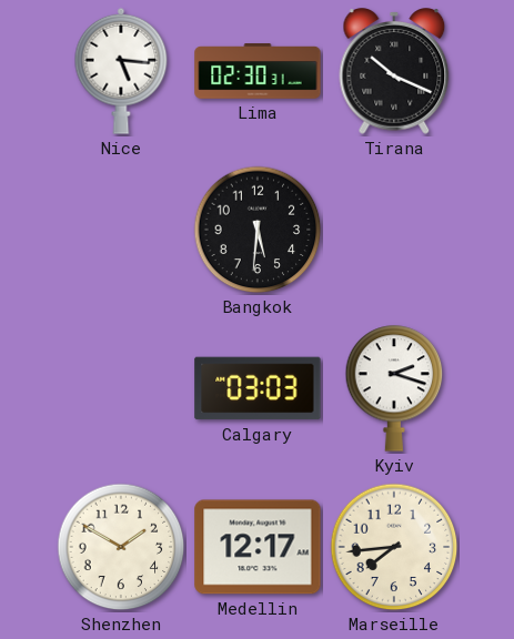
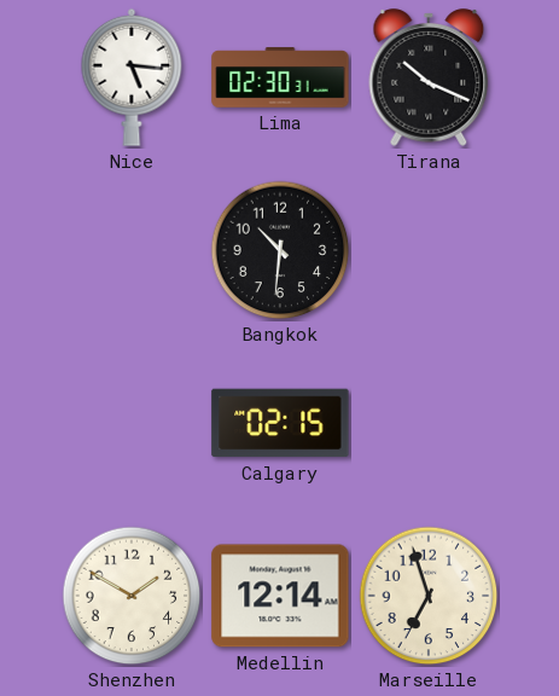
Bangkok: 5:31 -> 10:31
Calgary: 03:03 -> 02:15
Kyiv: 2:18 -> none
Medellin: 12:17 -> 12:14
Marseille: 7:44 -> 6:57
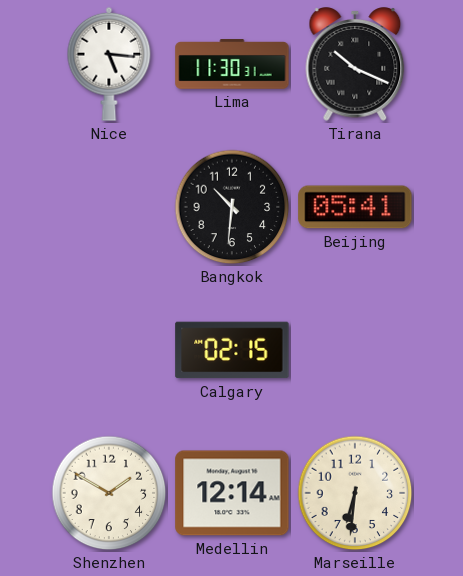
Lima: 02:30 -> 11:30
Beijing: none -> 05:41
Marseille: 6:57 -> 6:31
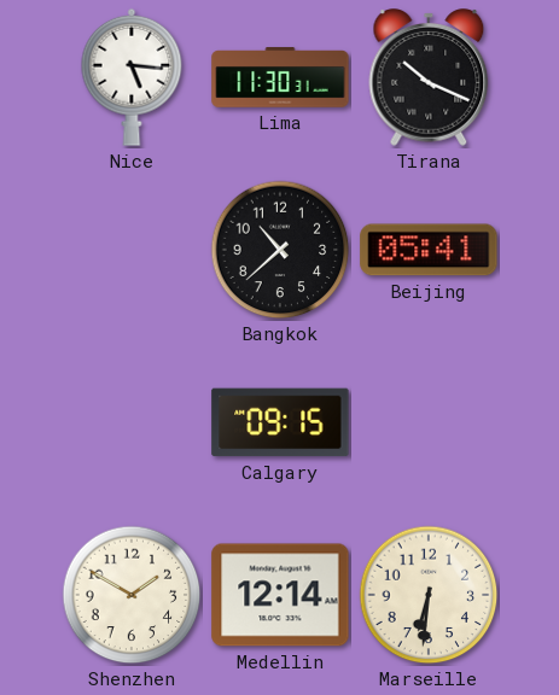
Bangkok: 10:31 -> 10:38
Calgary: 02:15 -> 09:15
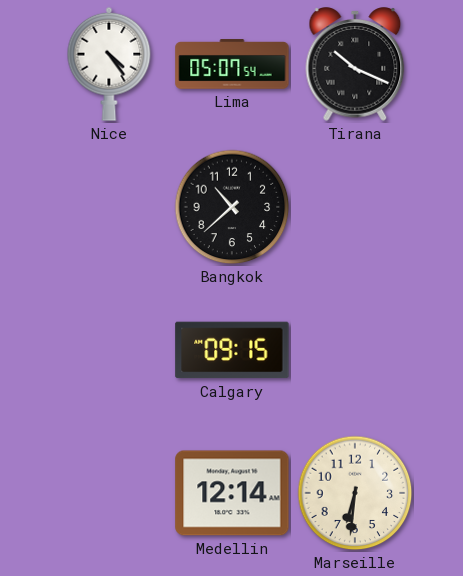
Nice: 5:16 -> 4:24
Lima: 11:30 -> 05:07
Beijing: 05:41 -> none
Shenzhen: 1:50 -> none
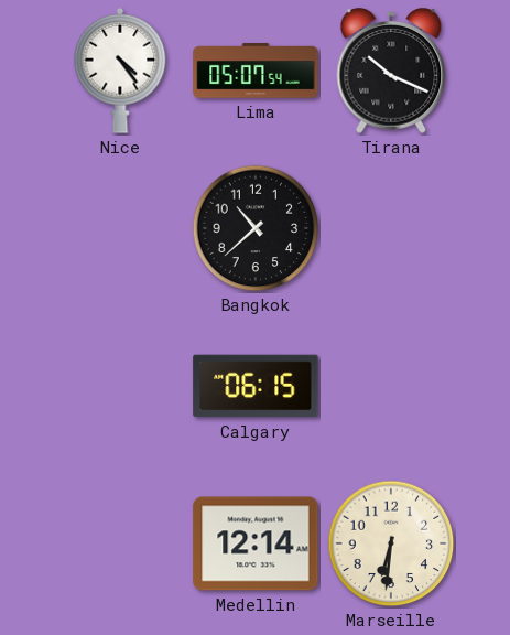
Calgary: 09:15 -> 06:15
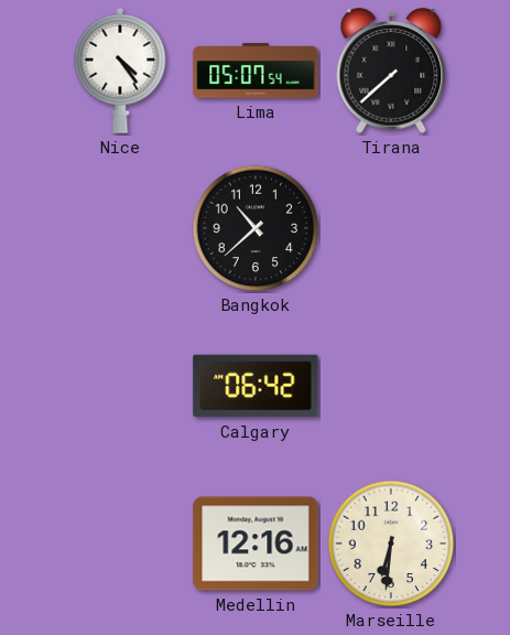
Tirana: 10:19 -> 7:38
Calgary: 06:15 -> 06:42
Medellin: 12:14 -> 12:16
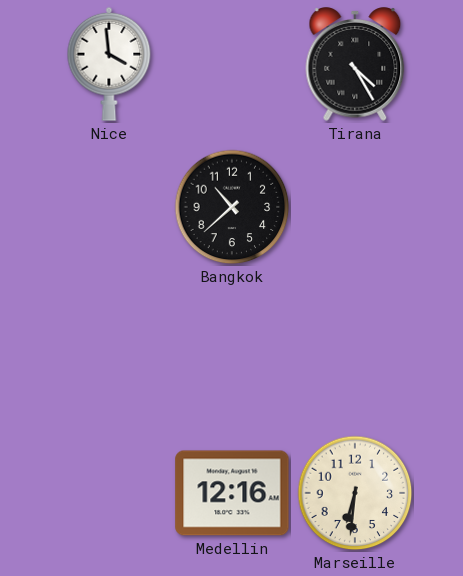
Nice: 4:24 -> 3:59
Lima: 05:07 -> none
Tirana: 7:38 -> 4:25
Calgary: 06:42 -> none
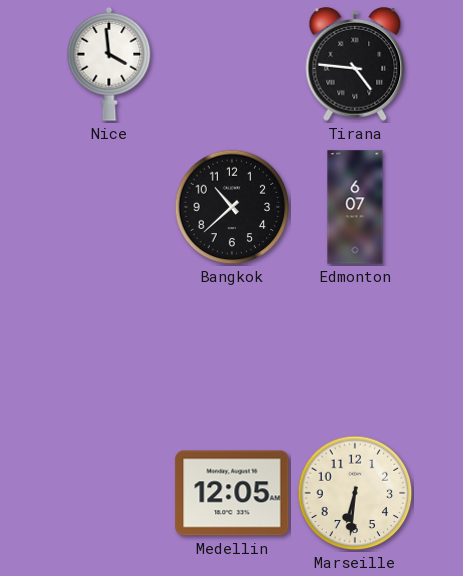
Tirana: 4:25 -> 4:46
Edmonton: none -> 6:07
Medellin: 12:16 -> 12:05
